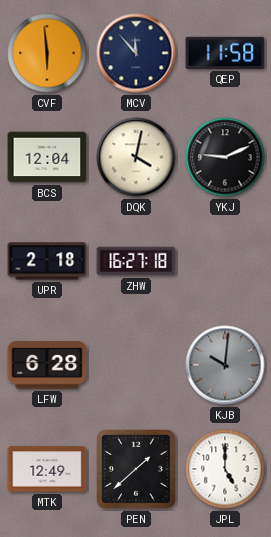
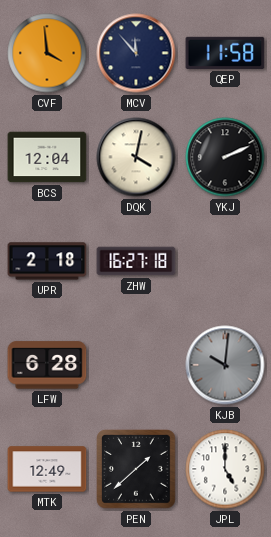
CVF: 5:59 -> 3:59
YKJ: 9:11 -> 2:11
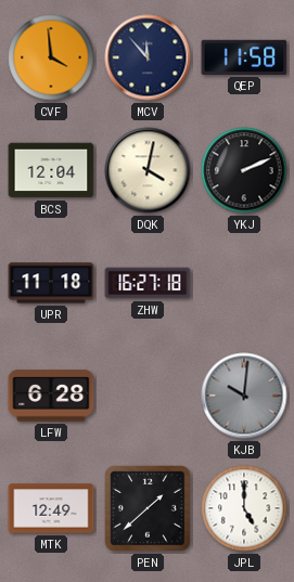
UPR: 2:18 -> 11:18
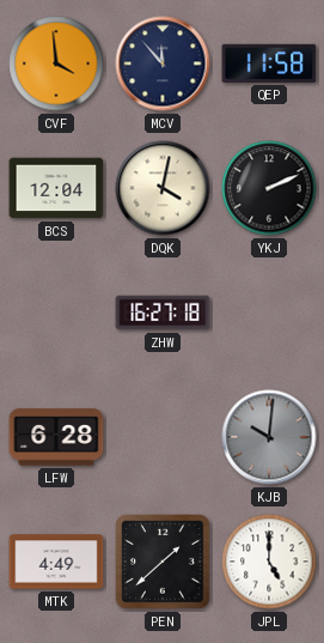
UPR: 11:18 -> none
MTK: 12:49 -> 4:49
